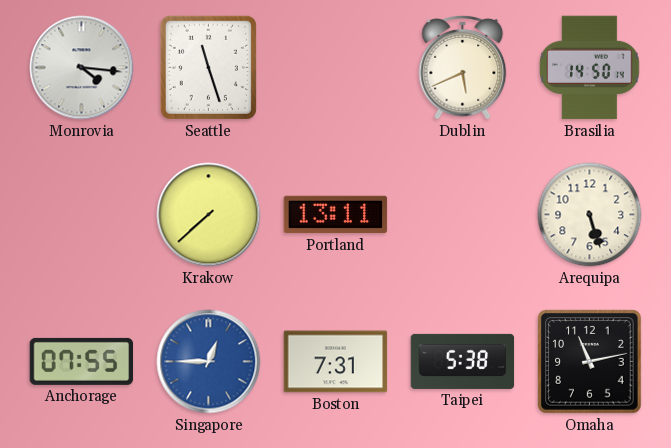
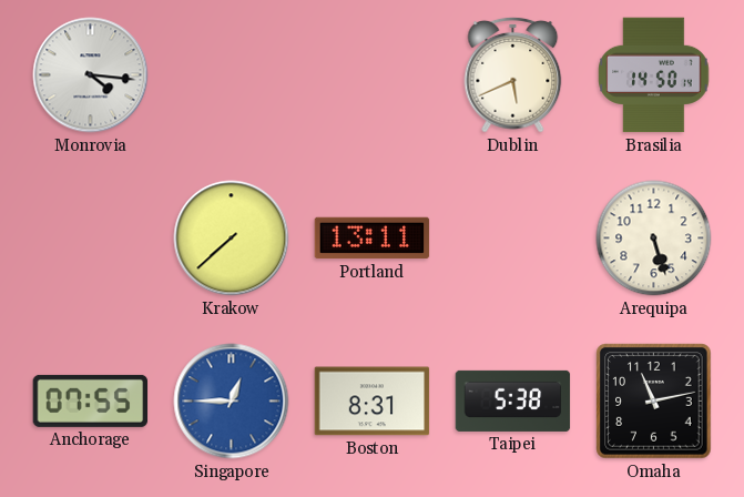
Seattle: 11:27 -> none
Boston: 7:31 -> 8:31
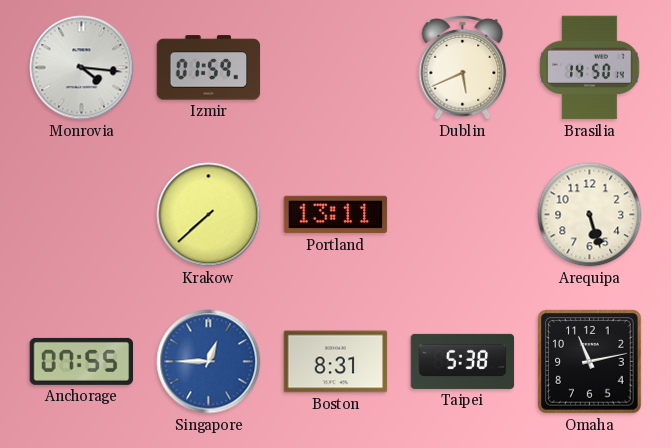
Izmir: none -> 01:59
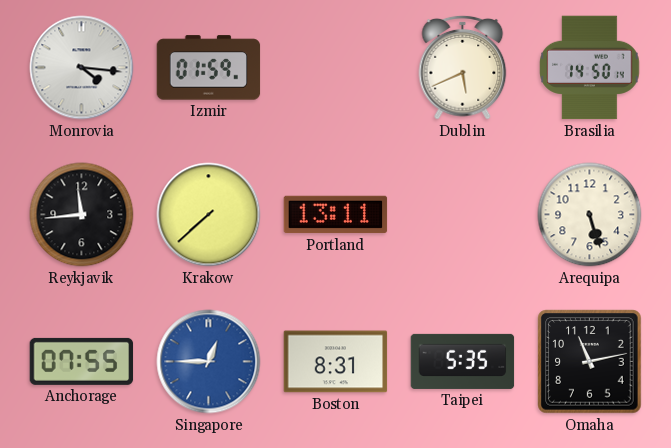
Reykjavik: none -> 11:44
Taipei: 5:38 -> 5:35
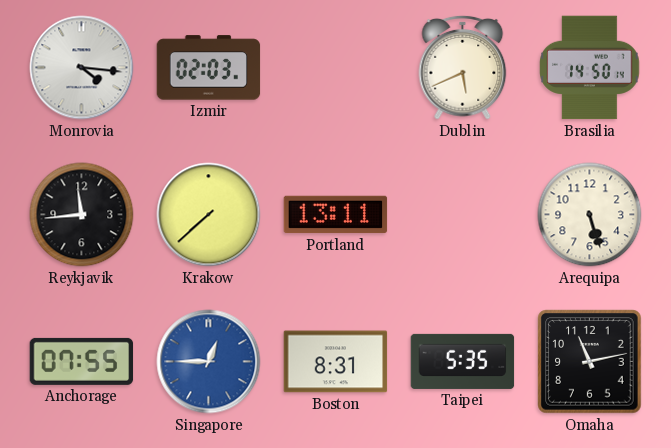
Izmir: 01:59 -> 02:03
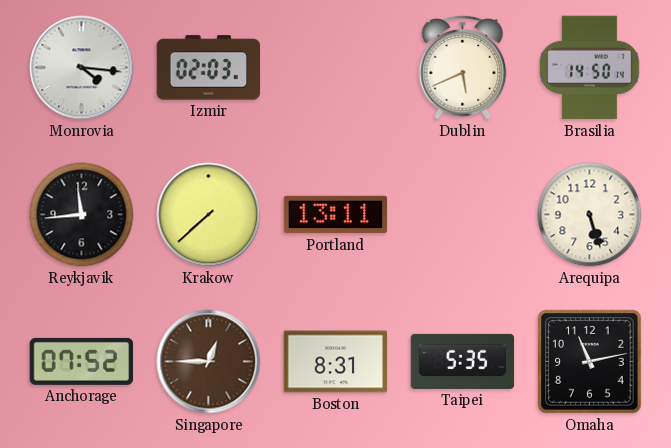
Anchorage: 07:55 -> 07:52
Singapore dial: blue -> brown
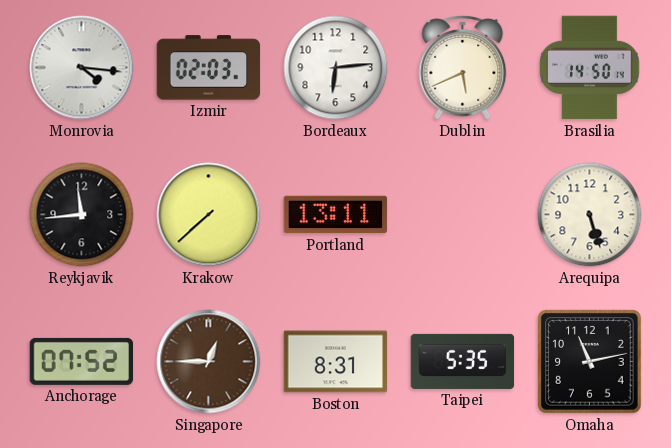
Bordeaux: none -> 6:14
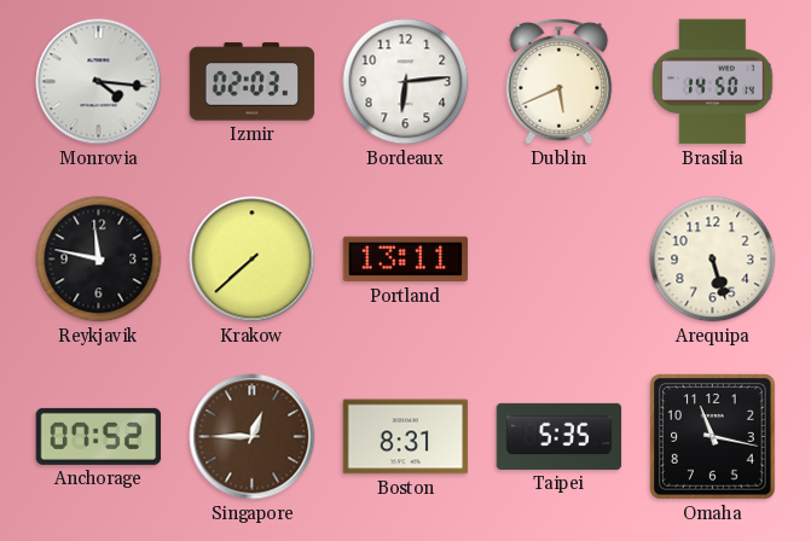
Reykjavik: 11:44 -> 11:47
Omaha: 11:13 -> 11:17
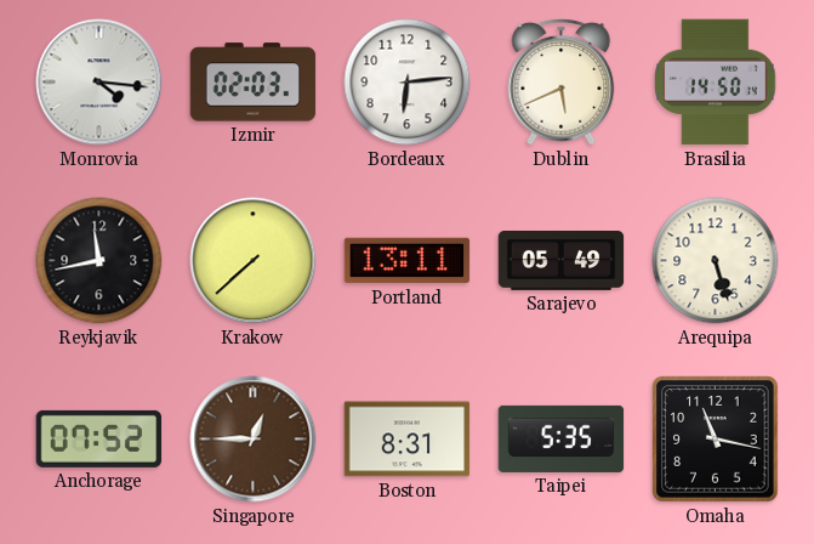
Reykjavik: 11:47 -> 11:43
Sarajevo: none -> 05:49
